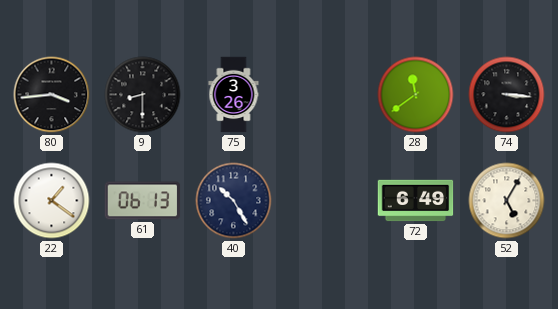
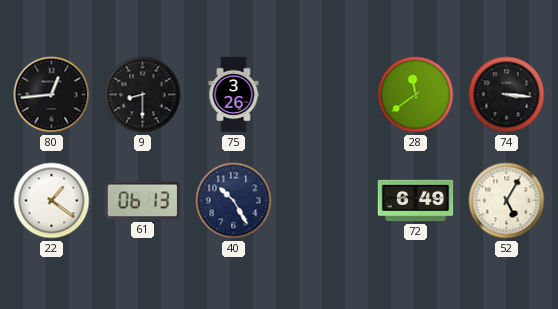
80: 3:44 -> 12:44
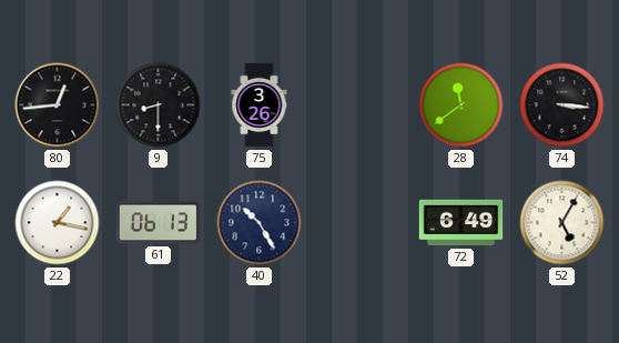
22: 1:21 -> 1:17
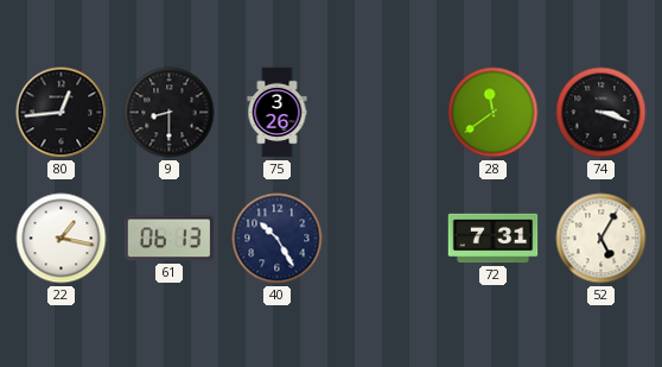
74: 3:16 -> 3:18
72: 6:49 -> 7:31
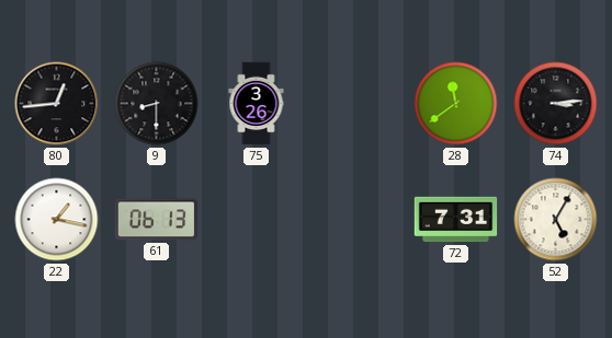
74: 3:18 -> 3:14
40: 10:25 -> none
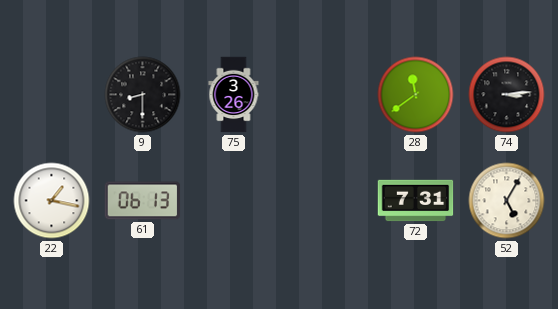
80: 12:44 -> none
